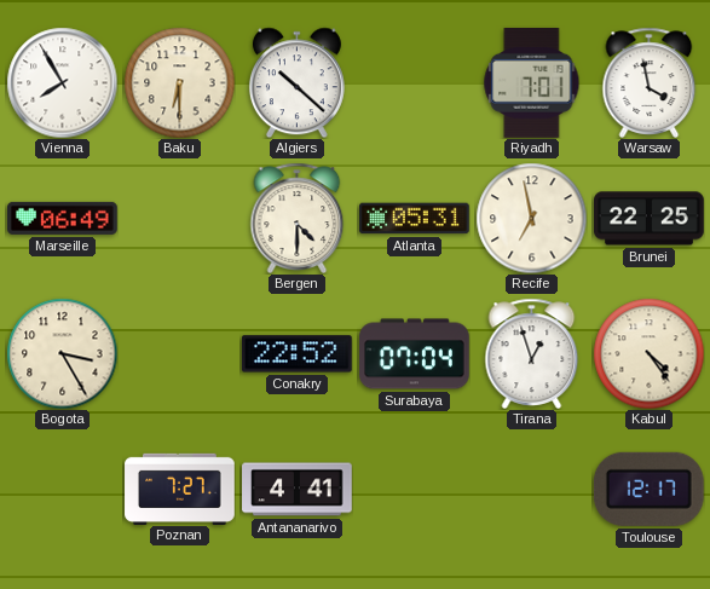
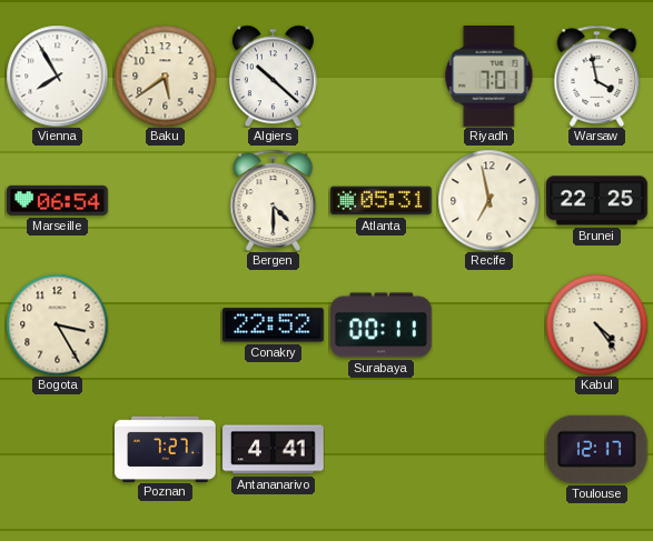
Baku: 6:30 -> 5:39
Marseille: 06:49 -> 06:54
Surabaya: 07:04 -> 00:11
Tirana: 12:57 -> none
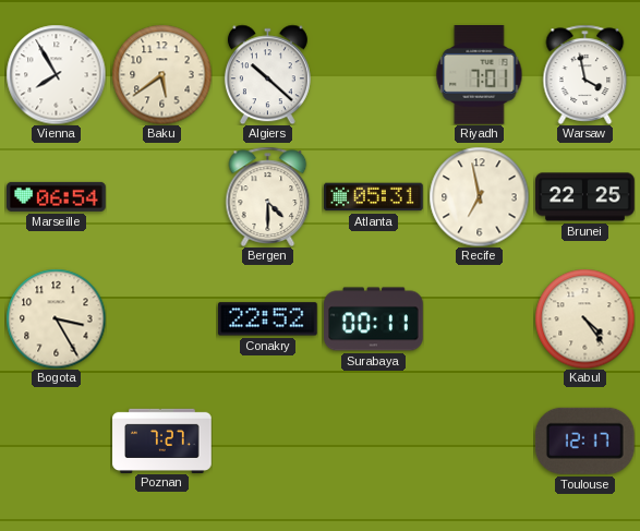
Antananarivo: 4:41 -> none
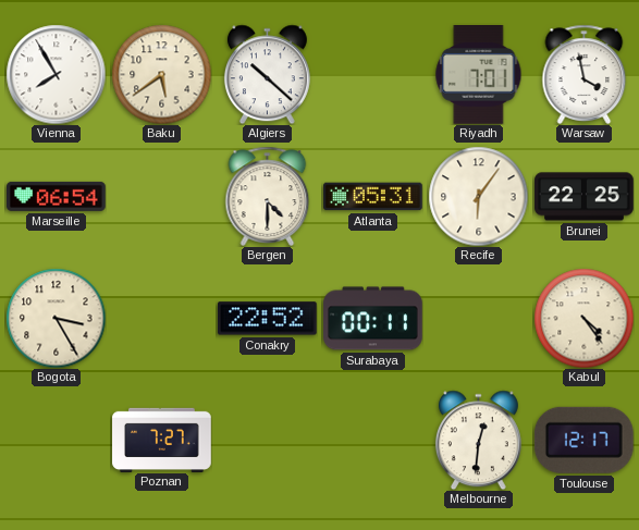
Recife: 6:58 -> 6:06
Melbourne: none -> 12:31
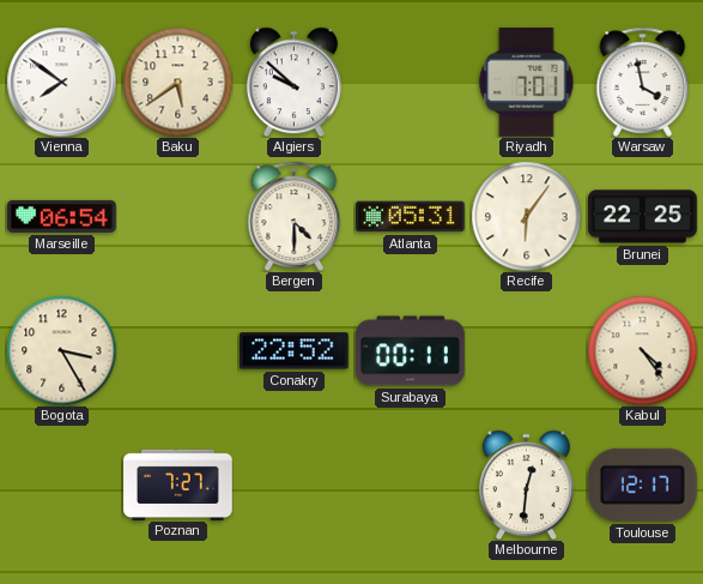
Vienna: 7:55 -> 7:51
Algiers: 10:22 -> 9:52
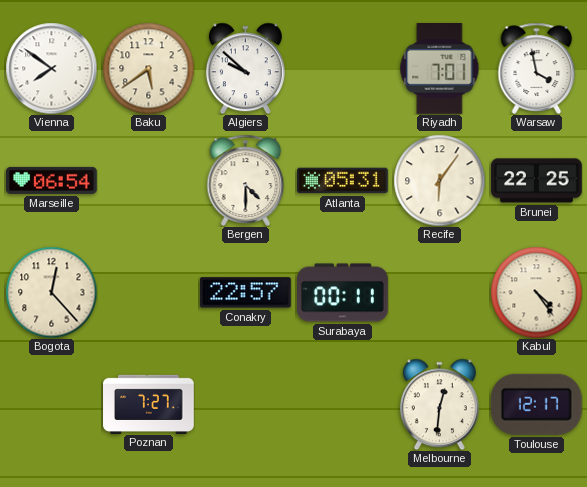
Bogota: 3:25 -> 12:23
Conakry: 22:52 -> 22:57
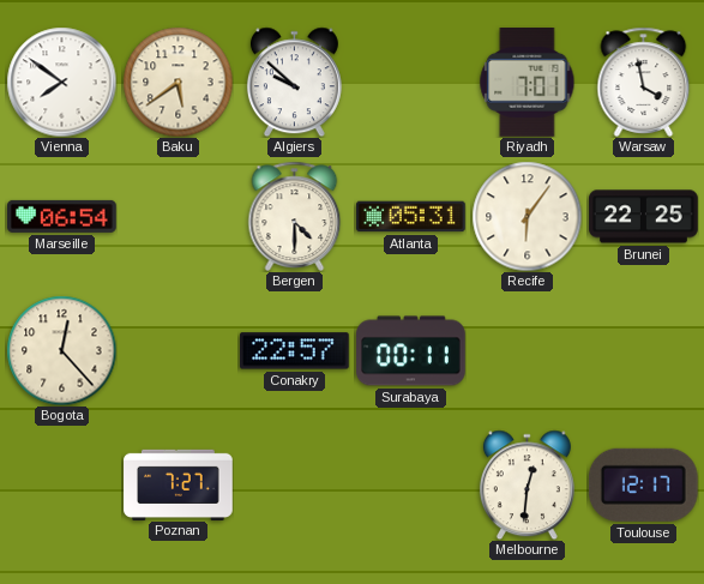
Kabul: 4:24 -> none
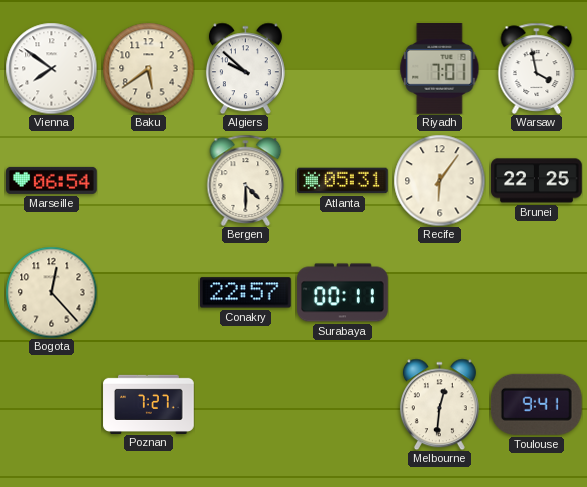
Toulouse: 12:17 -> 9:41
